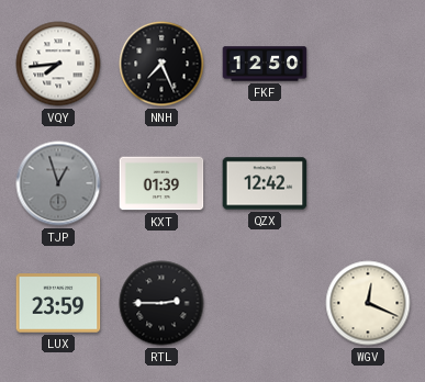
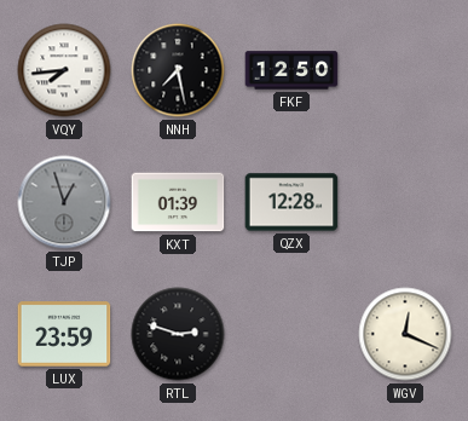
NNH: 7:26 -> 7:28
QZX: 12:42 -> 12:28
RTL: 2:45 -> 2:48
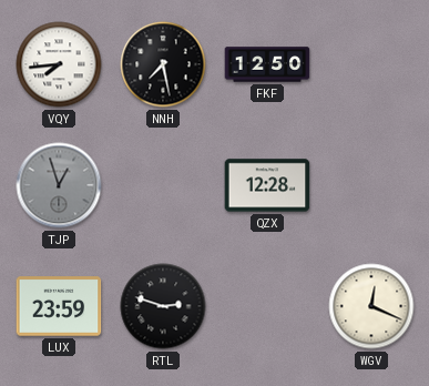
KXT: 01:39 -> none
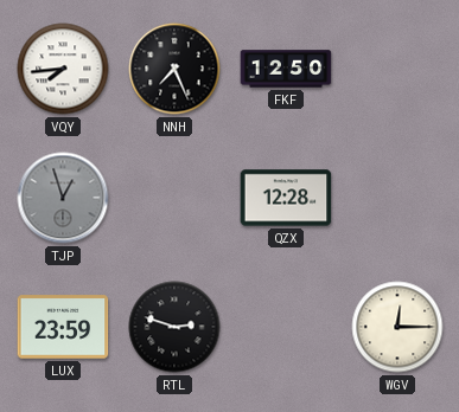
NNH: 7:28 -> 7:26
WGV: 12:19 -> 12:15
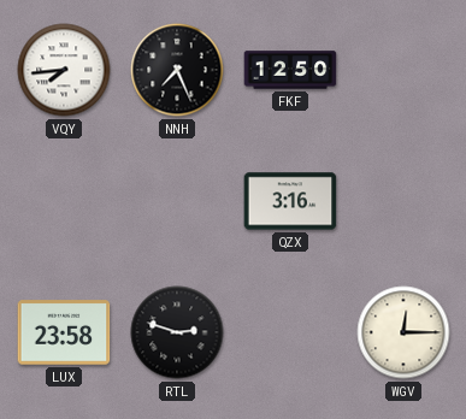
TJP: 12:57 -> none
QZX: 12:28 -> 3:16
LUX: 23:59 -> 23:58
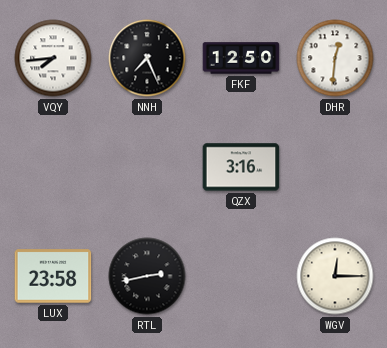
DHR: none -> 12:31
RTL: 2:48 -> 2:43
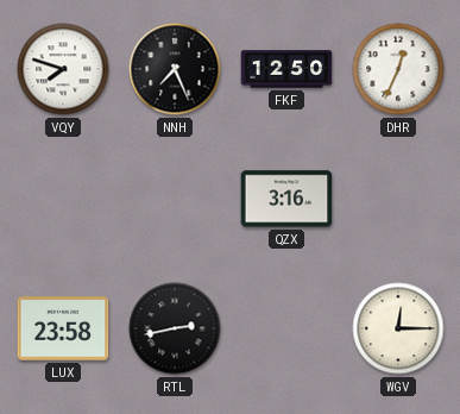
VQY: 7:44 -> 7:48
DHR: 12:31 -> 12:34
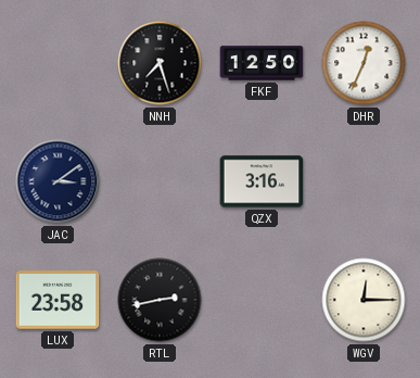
VQY: 7:48 -> none
NNH: 7:26 -> 7:27
JAC: none -> 3:09
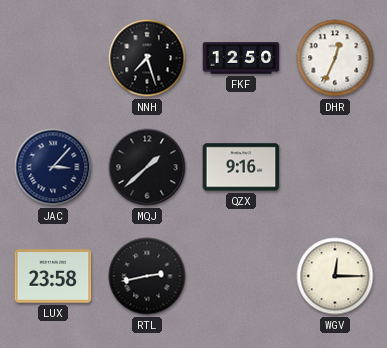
JAC: 3:09 -> 3:07
MQJ: none -> 1:38
QZX: 3:16 -> 9:16
